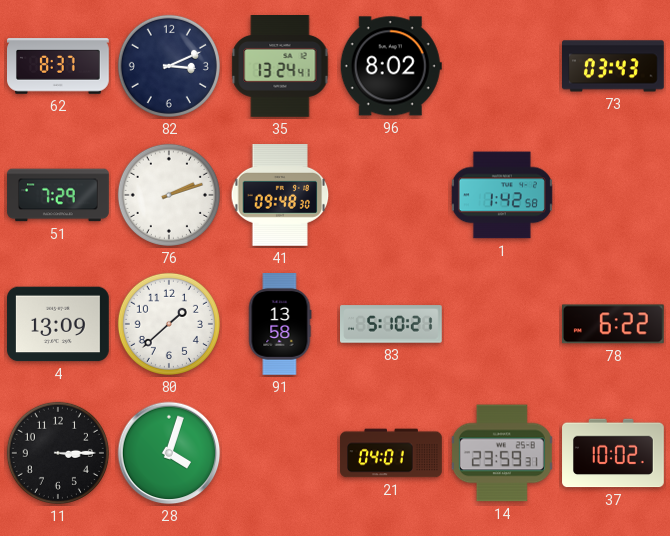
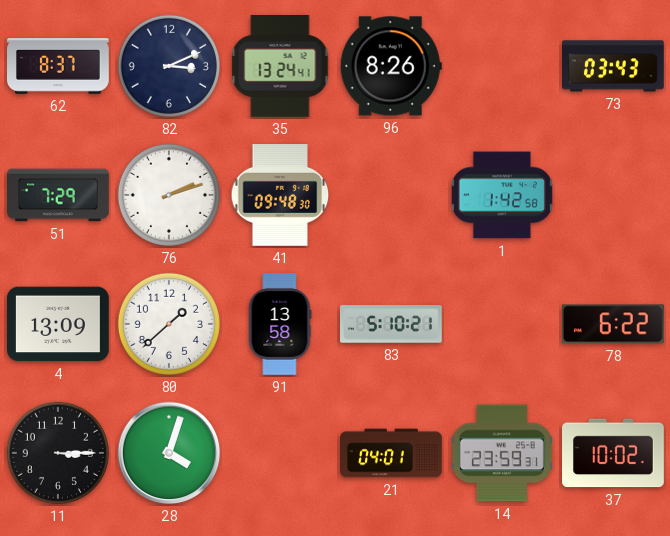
96: 8:02 -> 8:26
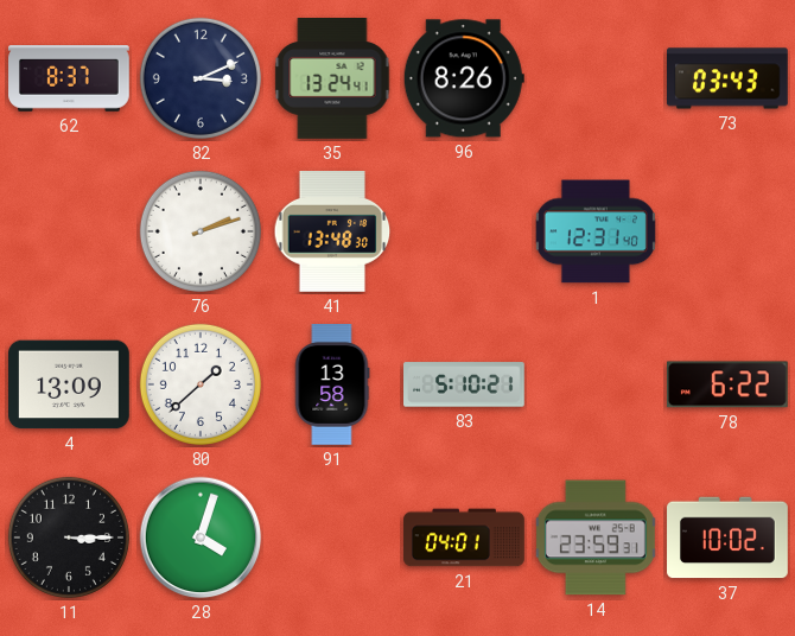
51: 7:29 -> none
41: 09:48 -> 13:48
1: 1:42 -> 12:31
